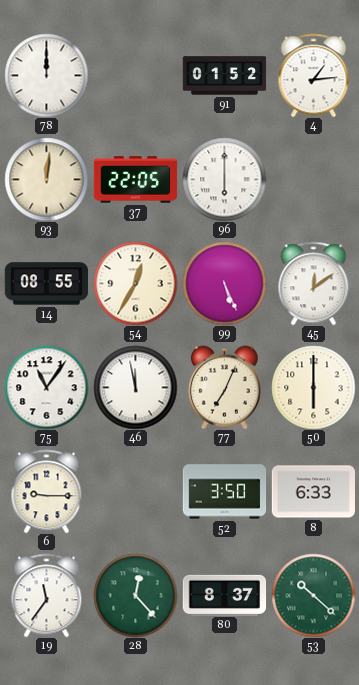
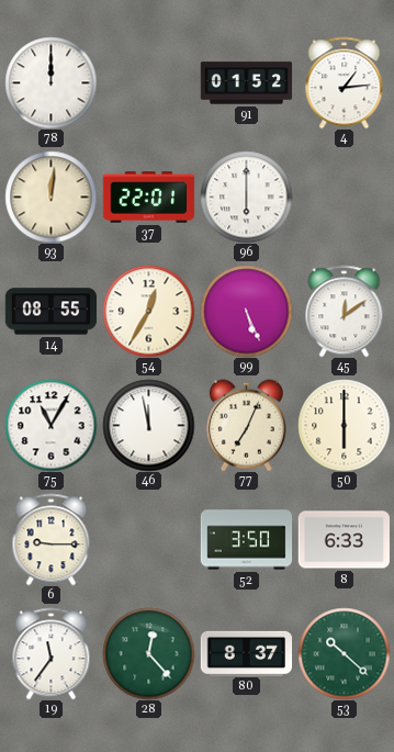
37: 22:05 -> 22:01
75: 11:06 -> 11:05
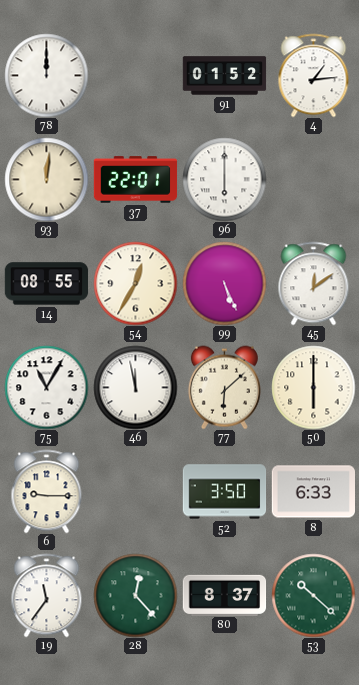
77: 7:04 -> 6:08
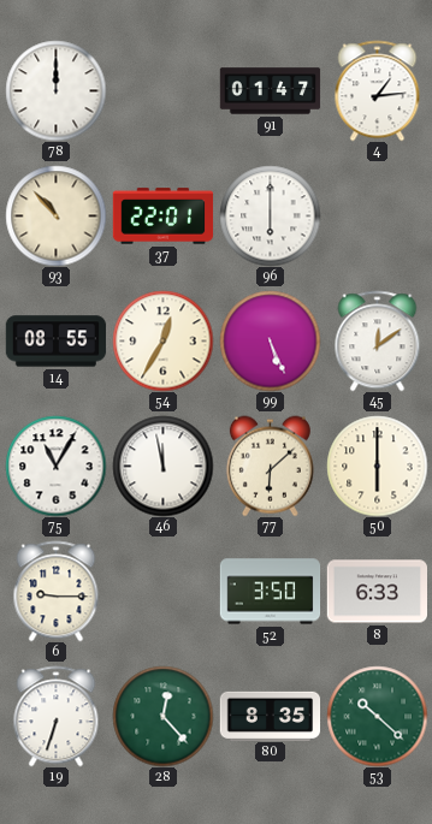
91: 01:52 -> 01:47
93: 12:01 -> 10:53
19: 11:36 -> 6:33
80: 8:37 -> 8:35
